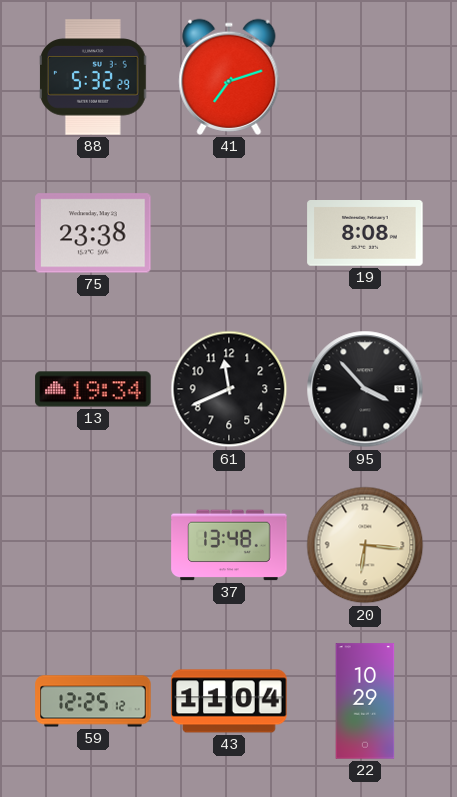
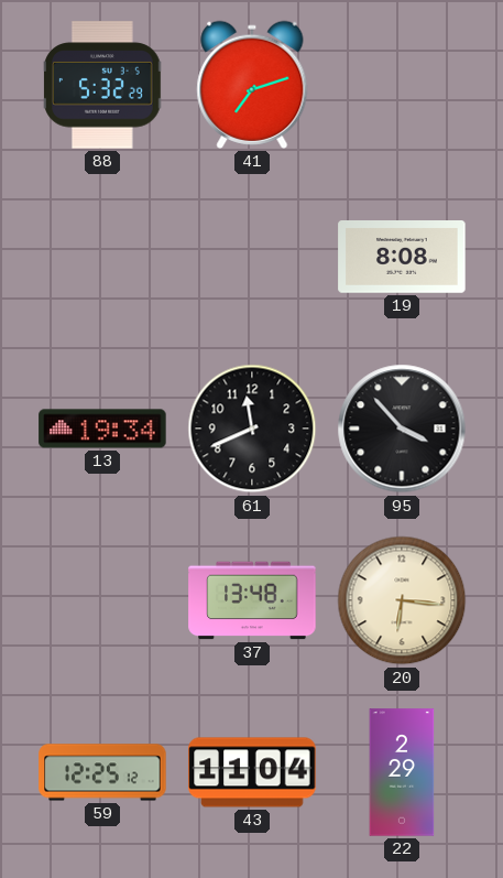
75: 23:38 -> none
22: 10:29 -> 2:29
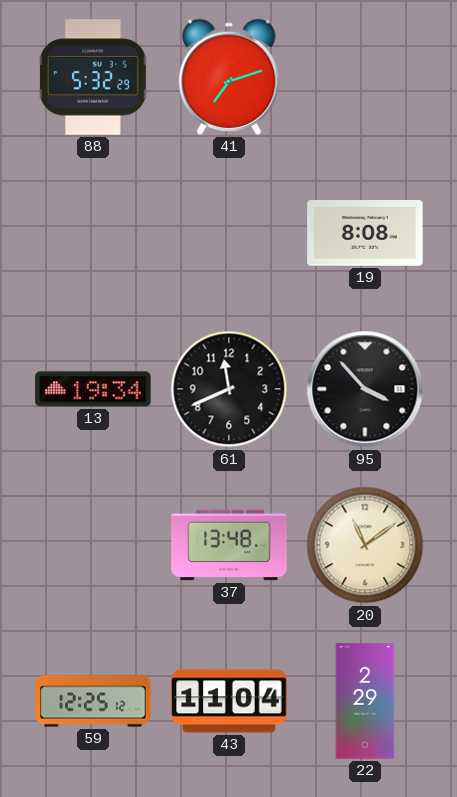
20: 6:16 -> 11:09
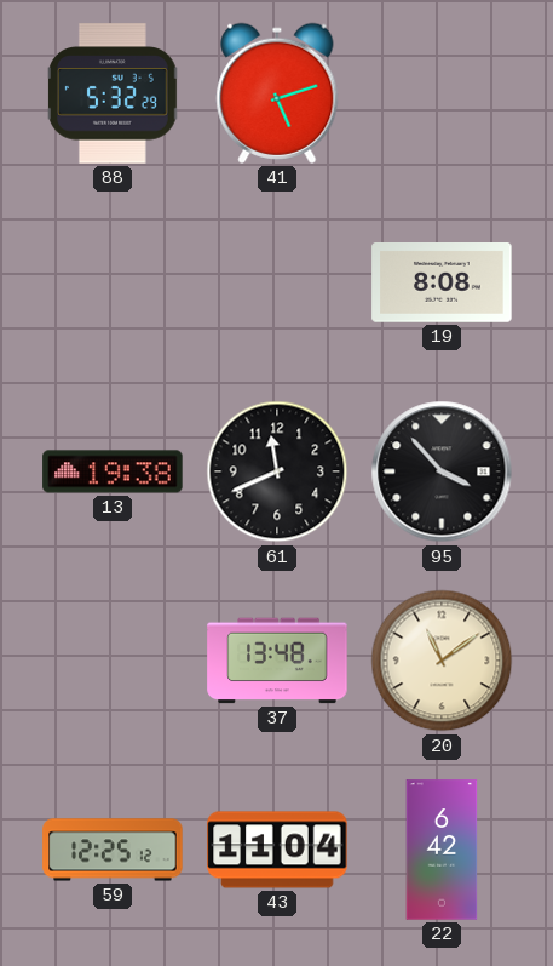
41: 7:12 -> 5:12
13: 19:34 -> 19:38
22: 2:29 -> 6:42
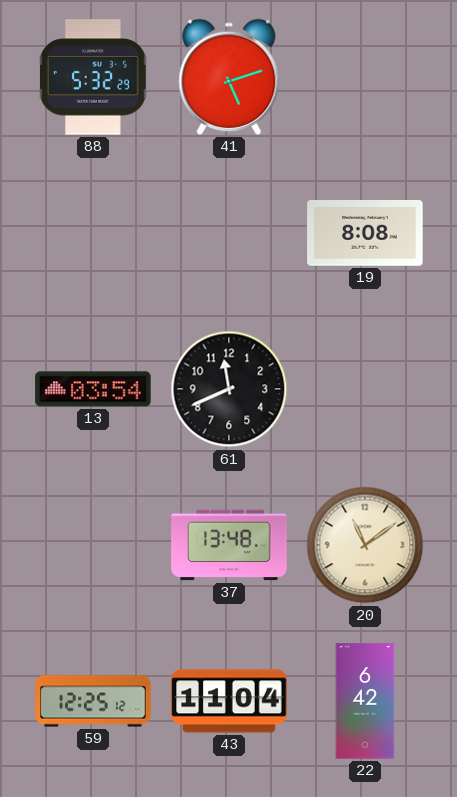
13: 19:38 -> 03:54
95: 3:53 -> none
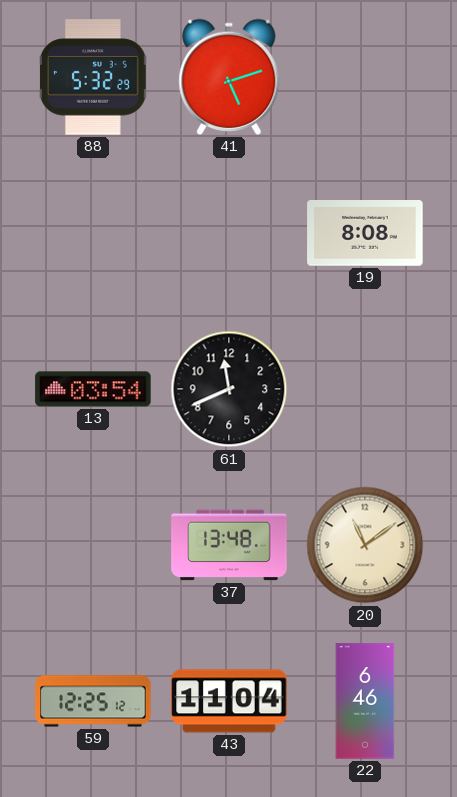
22: 6:42 -> 6:46
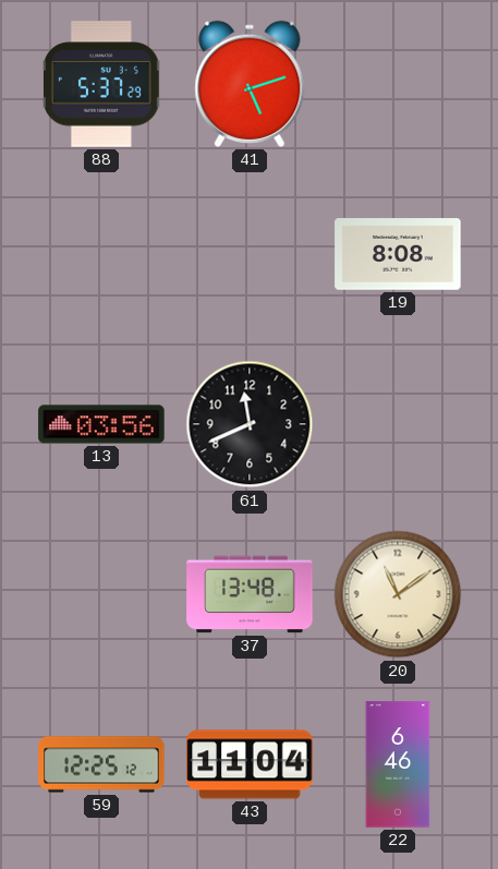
88: 5:32 -> 5:37
13: 03:54 -> 03:56
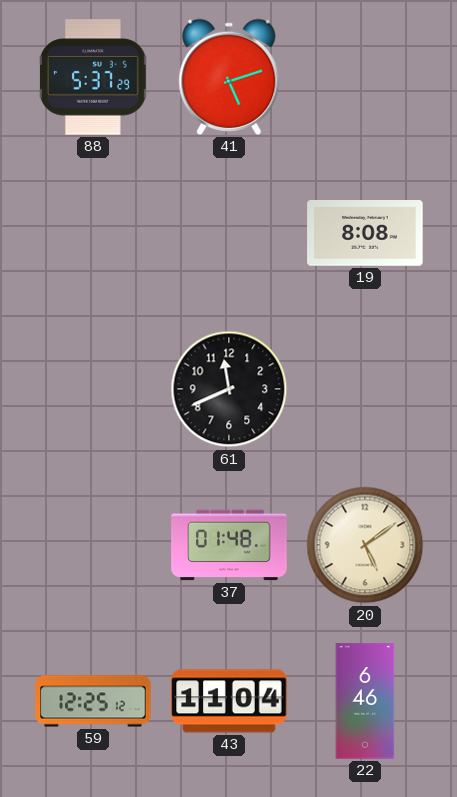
13: 03:56 -> none
37: 13:48 -> 01:48
20: 11:09 -> 5:09
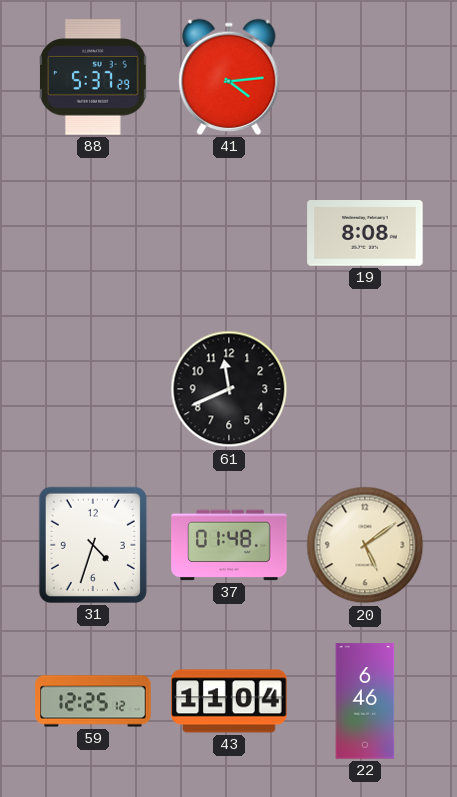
41: 5:12 -> 4:14
31: none -> 4:33
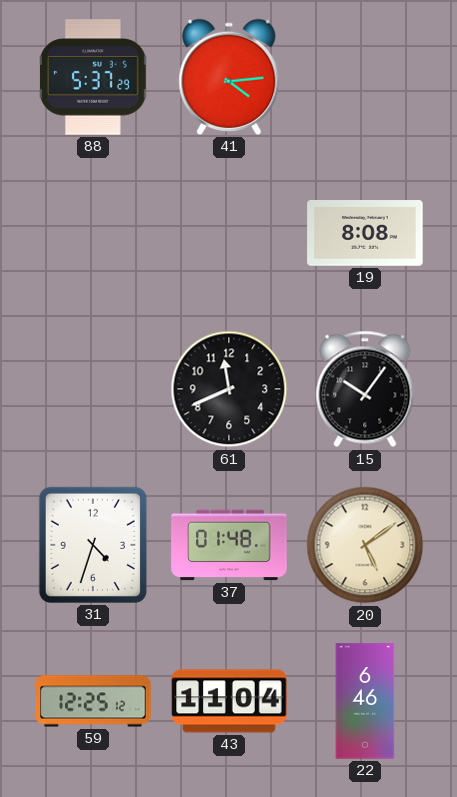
15: none -> 10:06
